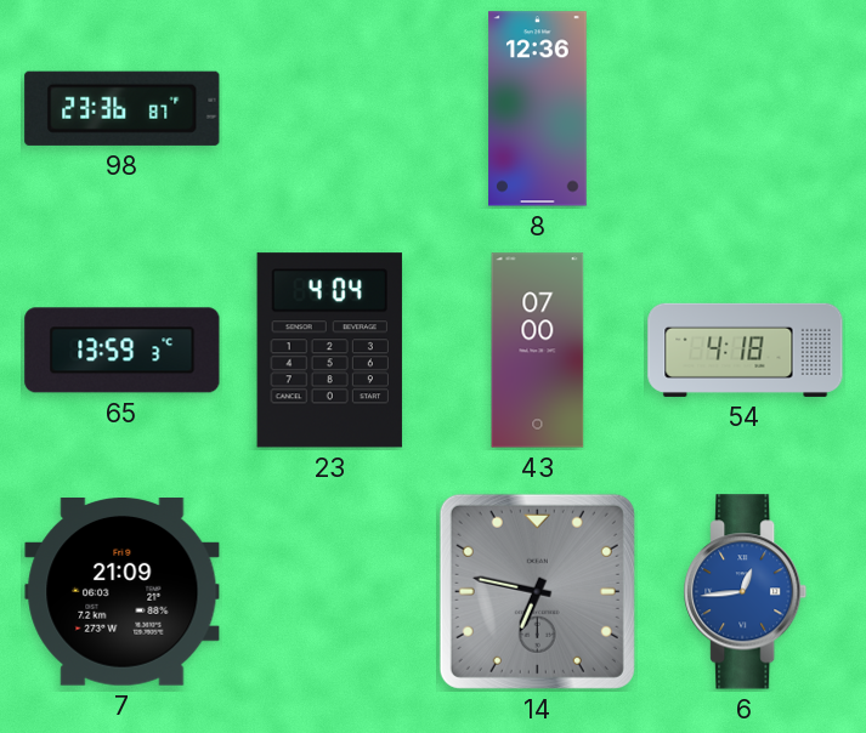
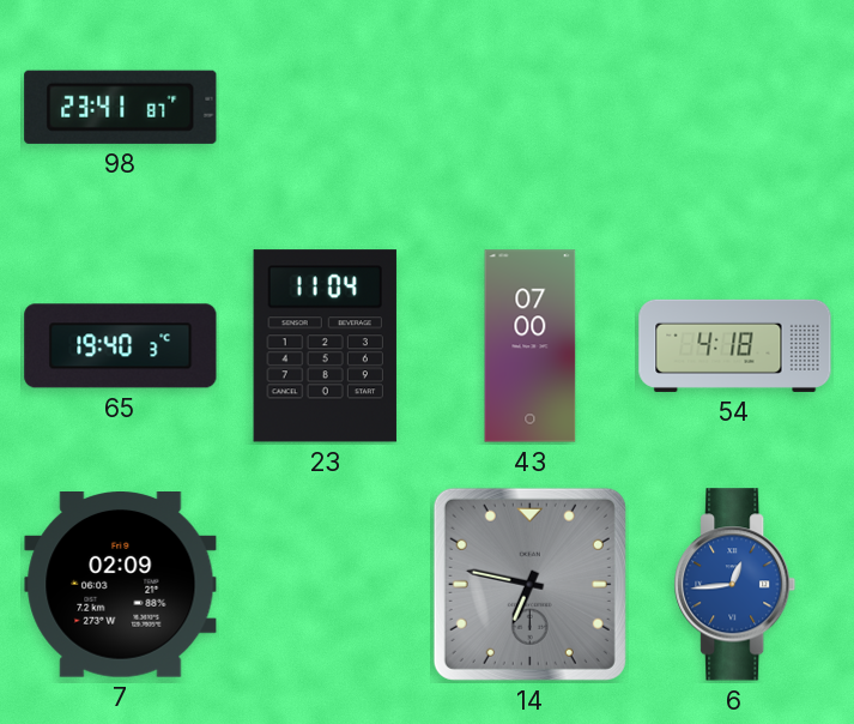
98: 23:36 -> 23:41
8: 12:36 -> none
65: 13:59 -> 19:40
23: 4:04 -> 11:04
7: 21:09 -> 02:09
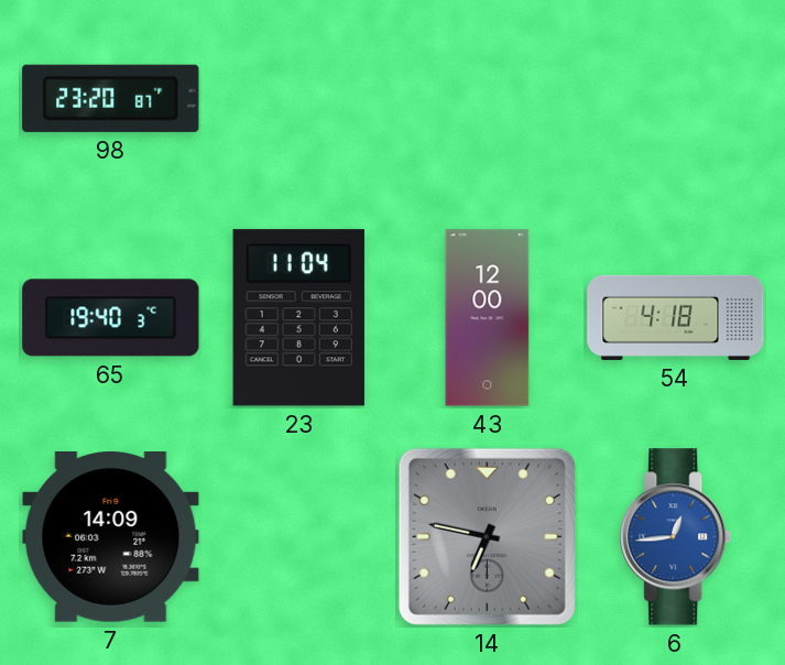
98: 23:41 -> 23:20
43: 07:00 -> 12:00
7: 02:09 -> 14:09
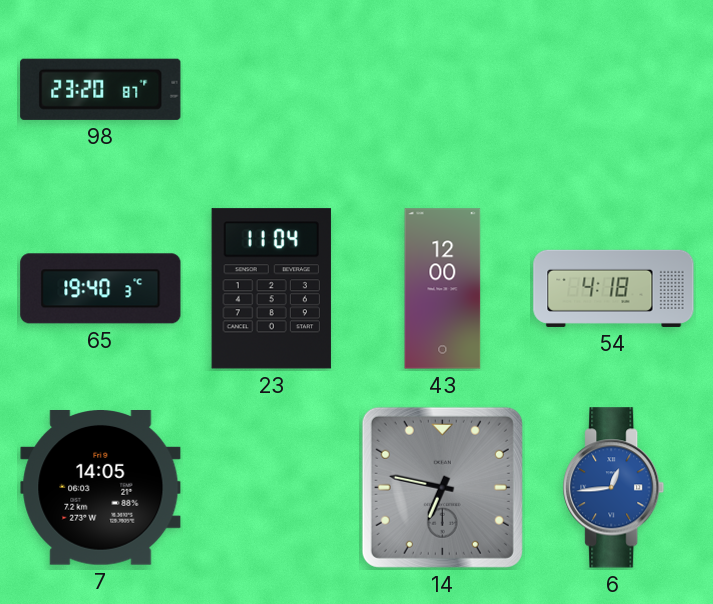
7: 14:09 -> 14:05
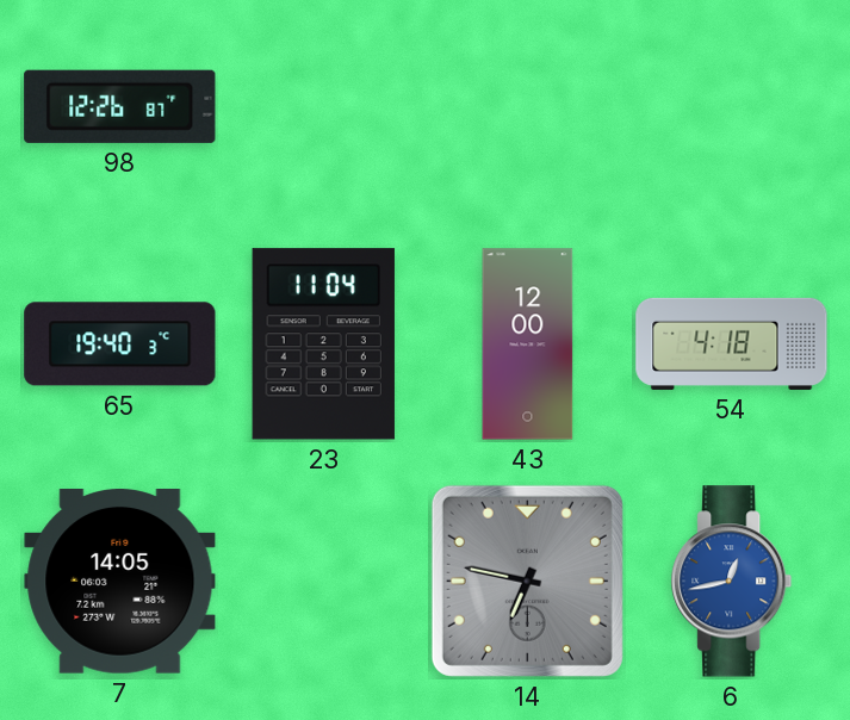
98: 23:20 -> 12:26
6: 12:44 -> 12:43
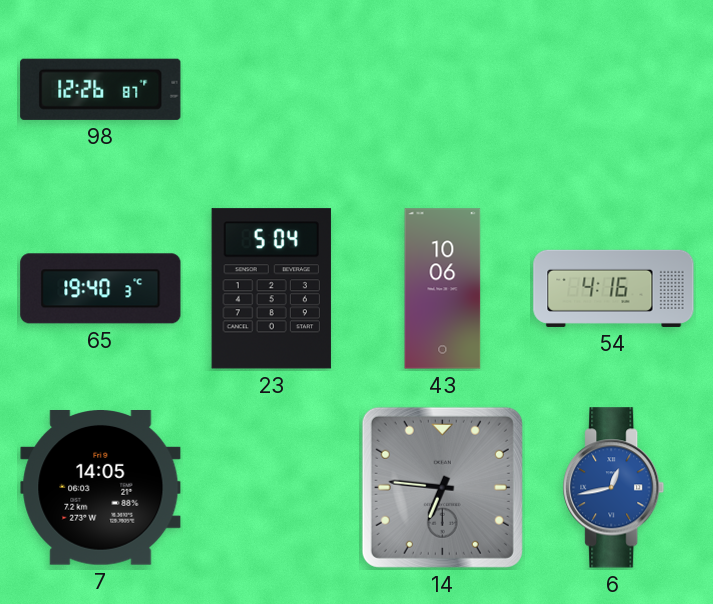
23: 11:04 -> 5:04
43: 12:00 -> 10:06
54: 4:18 -> 4:16
14: 6:47 -> 6:46
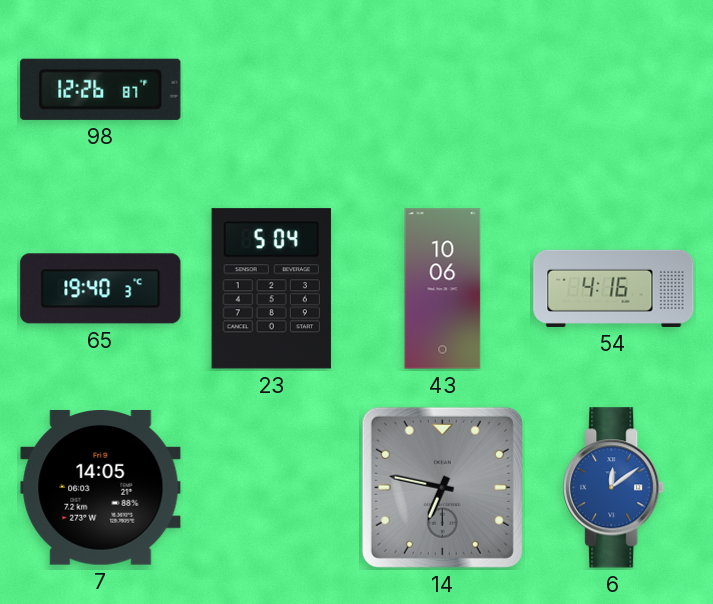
14: 6:46 -> 6:47
6: 12:43 -> 12:09
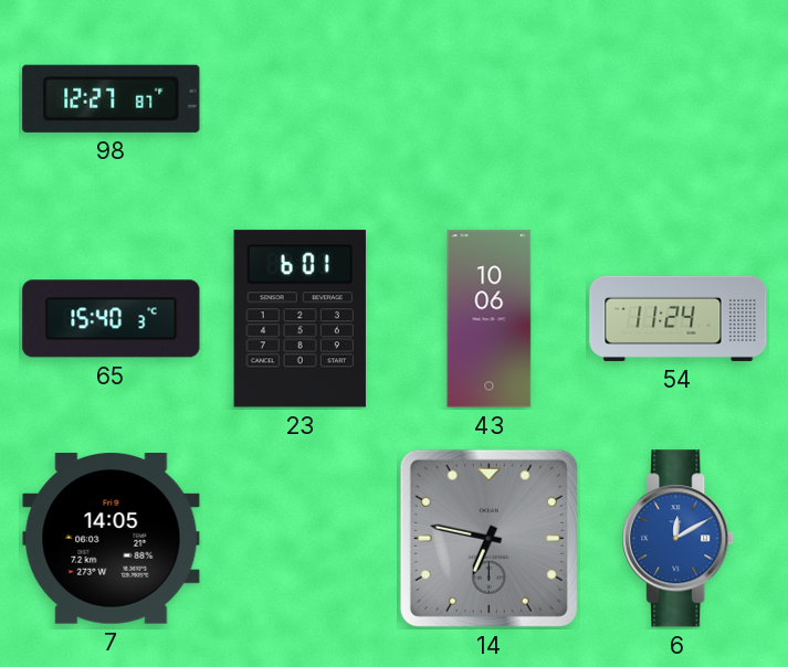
98: 12:26 -> 12:27
65: 19:40 -> 15:40
23: 5:04 -> 6:01
54: 4:16 -> 11:24
6: 12:09 -> 12:10
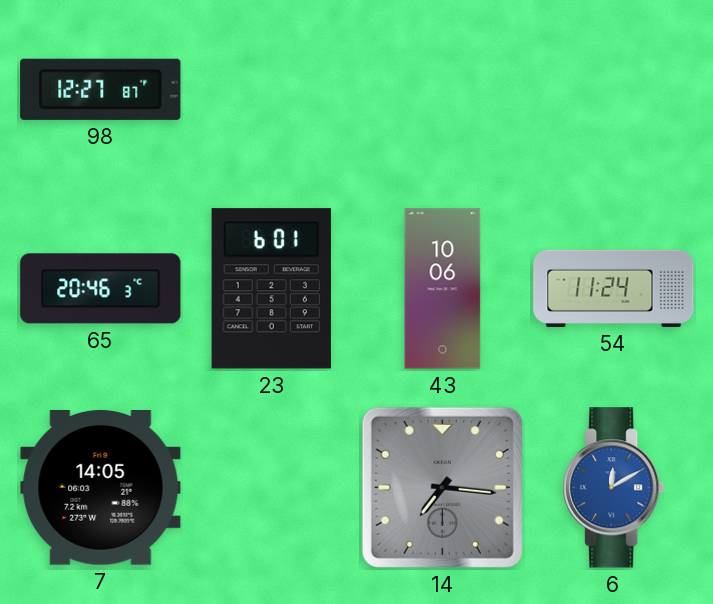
65: 15:40 -> 20:46
14: 6:47 -> 7:16
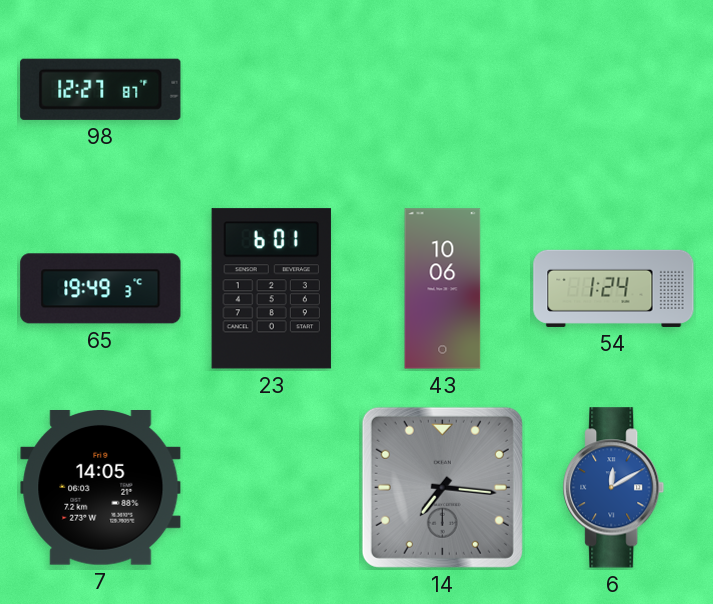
65: 20:46 -> 19:49
54: 11:24 -> 1:24
